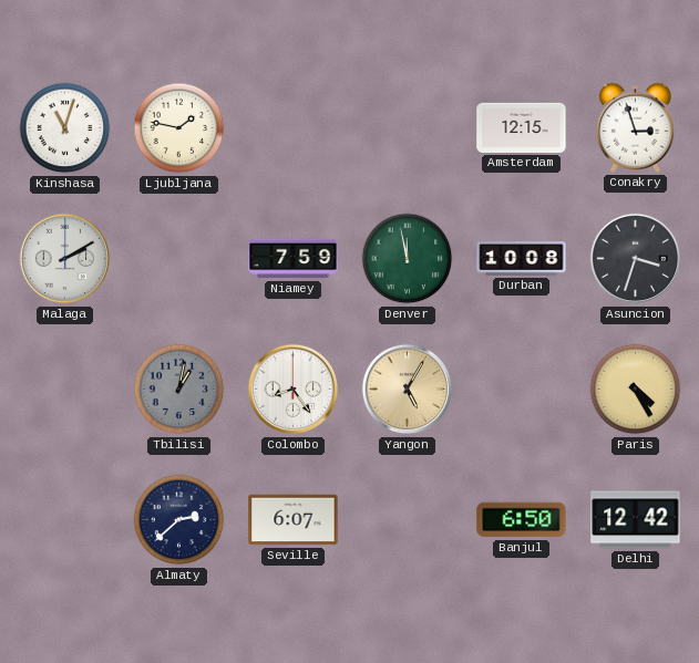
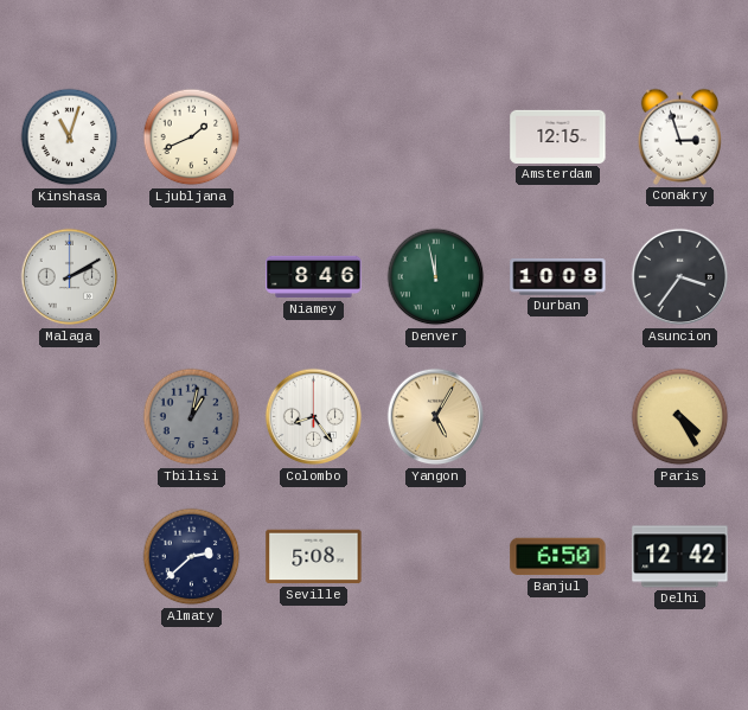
Ljubljana: 1:47 -> 1:41
Niamey: 7:59 -> 8:46
Asuncion: 3:33 -> 3:36
Seville: 6:07 -> 5:08
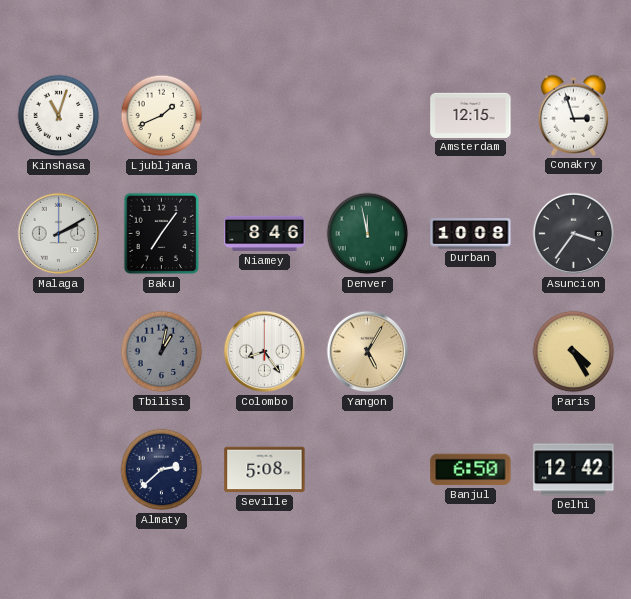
Baku: none -> 7:06
